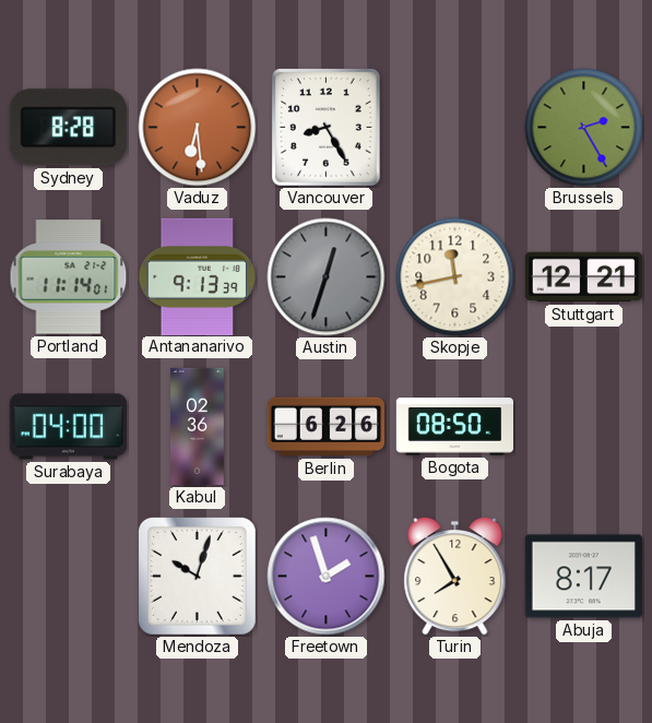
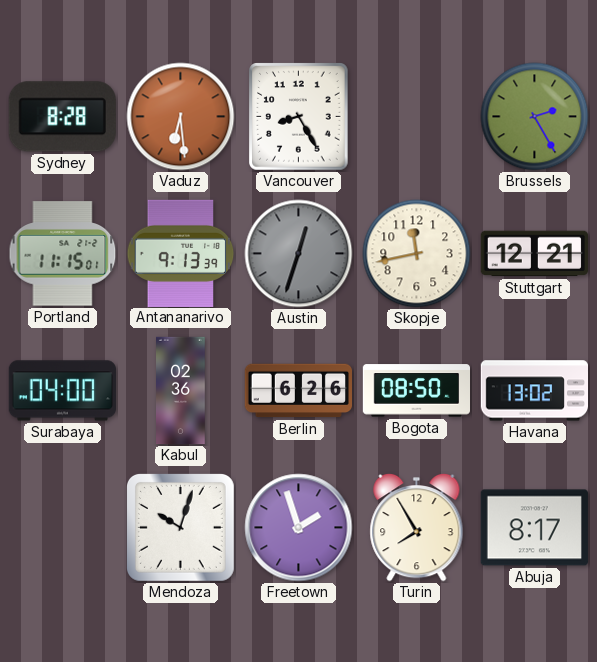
Portland: 11:14 -> 11:15
Havana: none -> 13:02
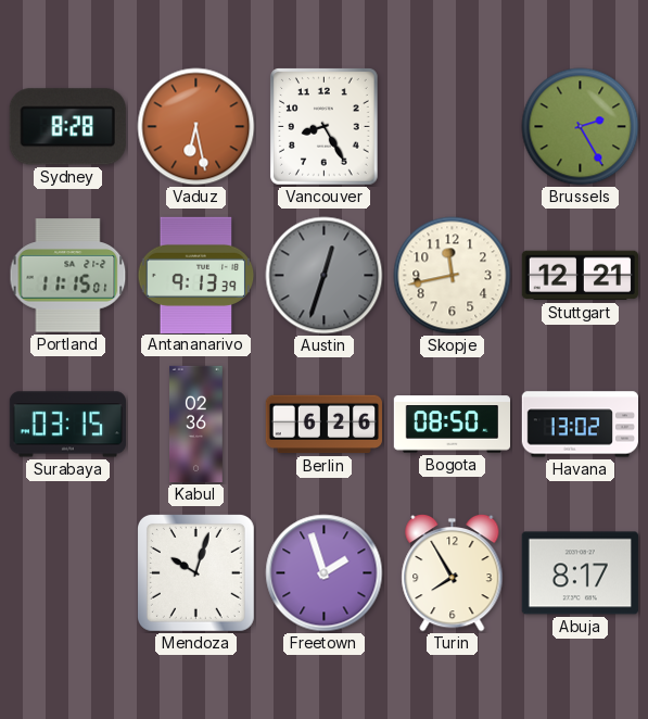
Vaduz: 6:29 -> 6:28
Surabaya: 04:00 -> 03:15
